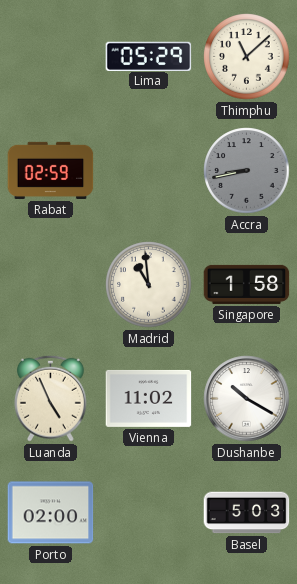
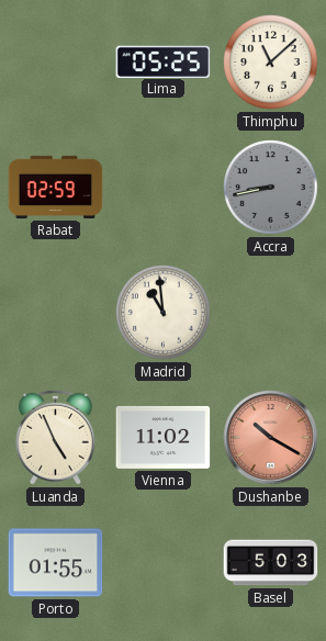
Lima: 05:29 -> 05:25
Singapore: 1:58 -> none
Dushanbe dial: white -> salmon
Porto: 02:00 -> 01:55
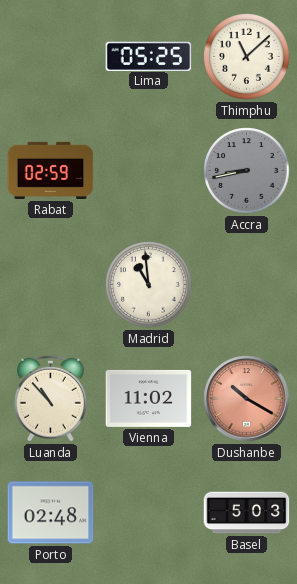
Luanda: 4:56 -> 10:53
Porto: 01:55 -> 02:48
